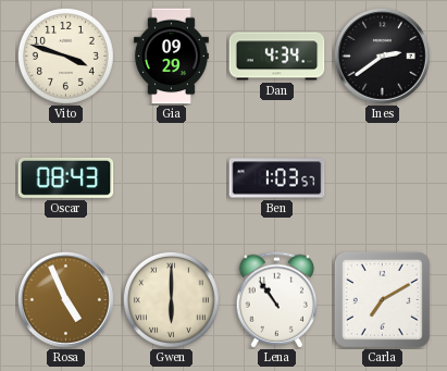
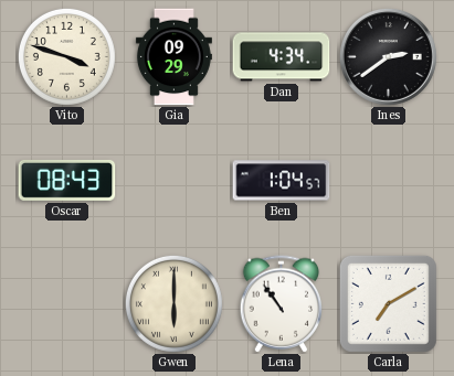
Ben: 1:03 -> 1:04
Rosa: 4:56 -> none
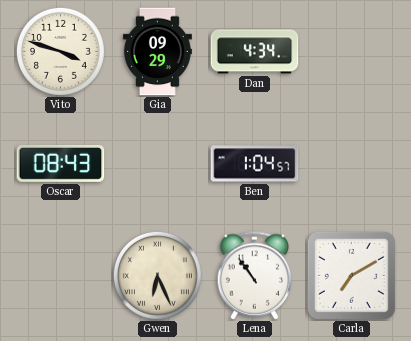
Ines: 2:39 -> none
Gwen: 6:00 -> 6:26
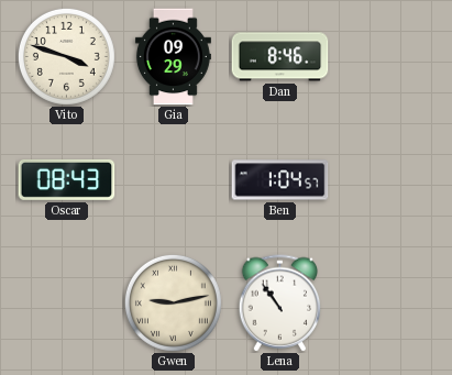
Dan: 4:34 -> 8:46
Gwen: 6:26 -> 9:13
Carla: 7:10 -> none
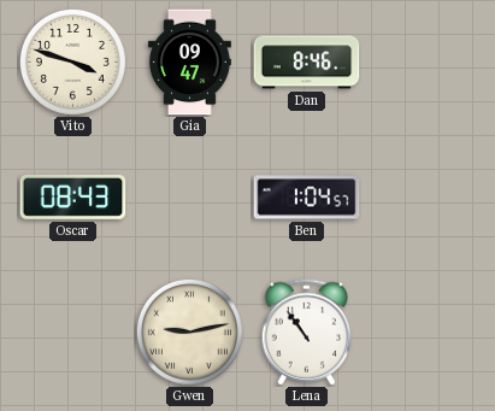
Gia: 09:29 -> 09:47
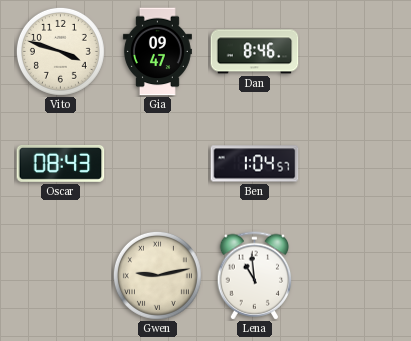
Lena: 10:54 -> 10:59
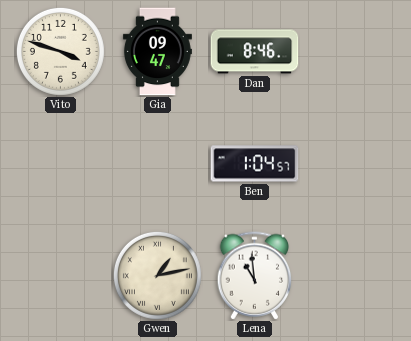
Oscar: 08:43 -> none
Gwen: 9:13 -> 1:13
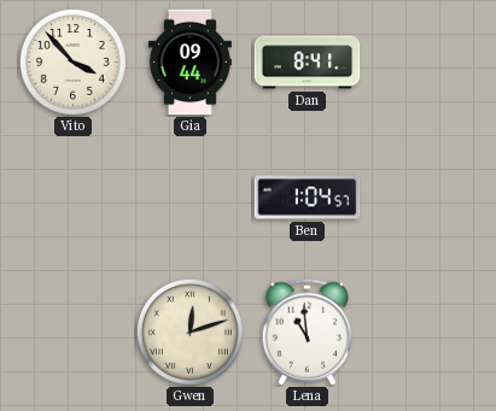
Vito: 3:48 -> 3:53
Gia: 09:47 -> 09:44
Dan: 8:46 -> 8:41
Gwen: 1:13 -> 12:12
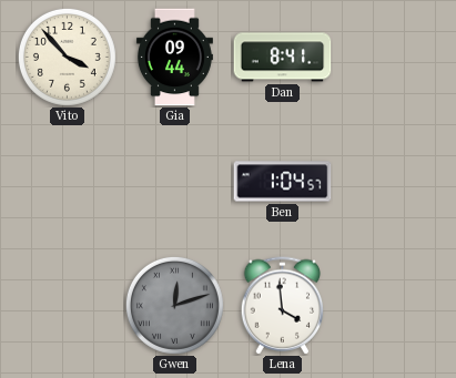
Gwen dial: cream -> grey
Lena: 10:59 -> 3:59
